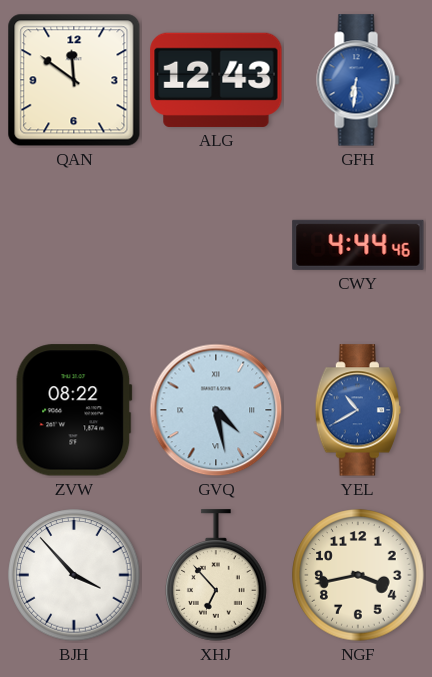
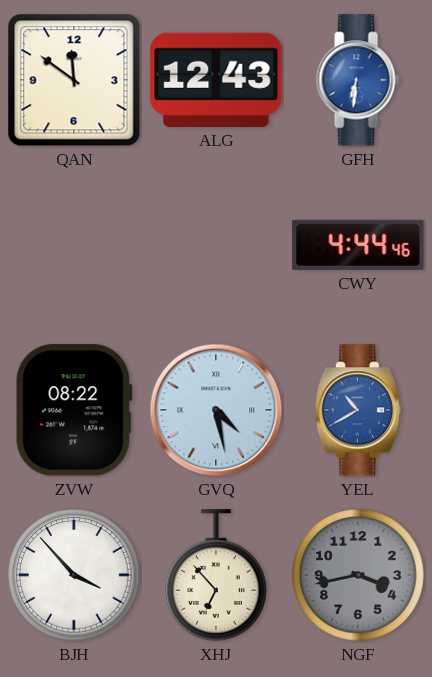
NGF dial: cream -> grey
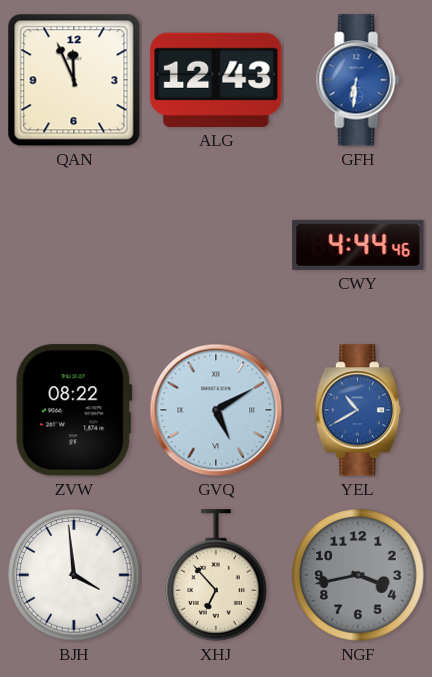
QAN: 11:51 -> 11:56
GVQ: 4:28 -> 5:10
BJH: 3:53 -> 3:59
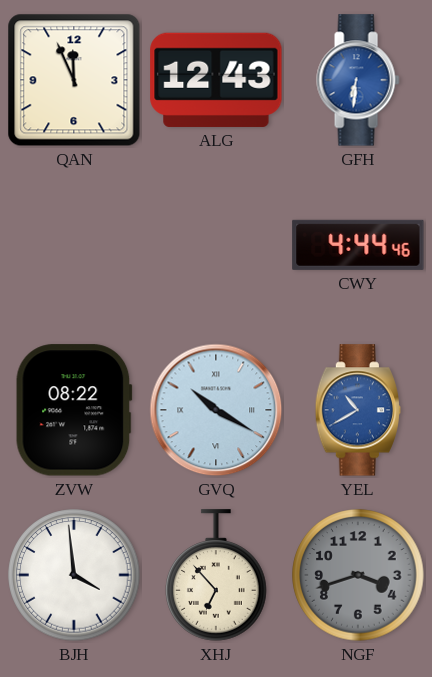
GVQ: 5:10 -> 10:20
NGF: 3:43 -> 3:42
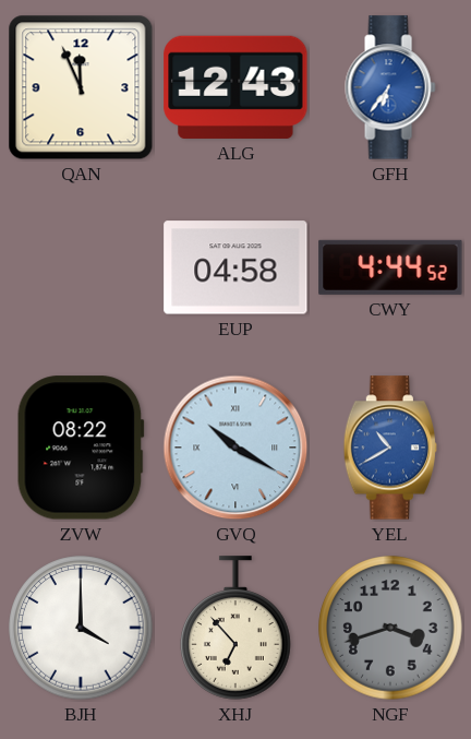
GFH: 6:31 -> 6:36
EUP: none -> 04:58
CWY: 4:44:46 -> 4:44:52
BJH: 3:59 -> 4:00
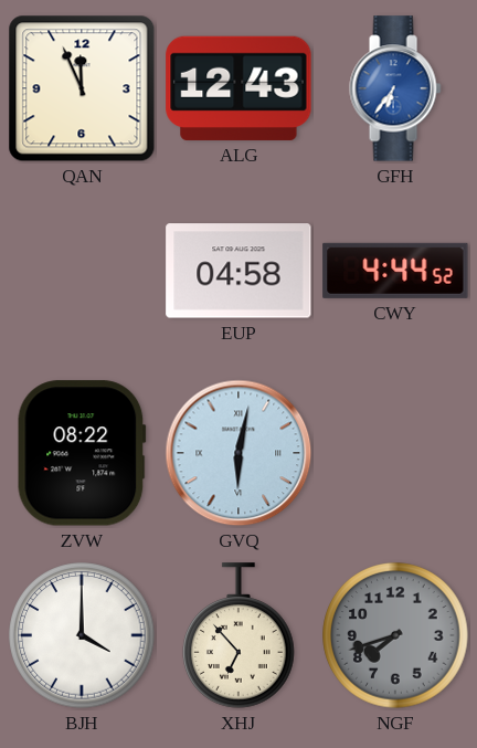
GVQ: 10:20 -> 6:02
YEL: 10:40 -> none
NGF: 3:42 -> 7:42
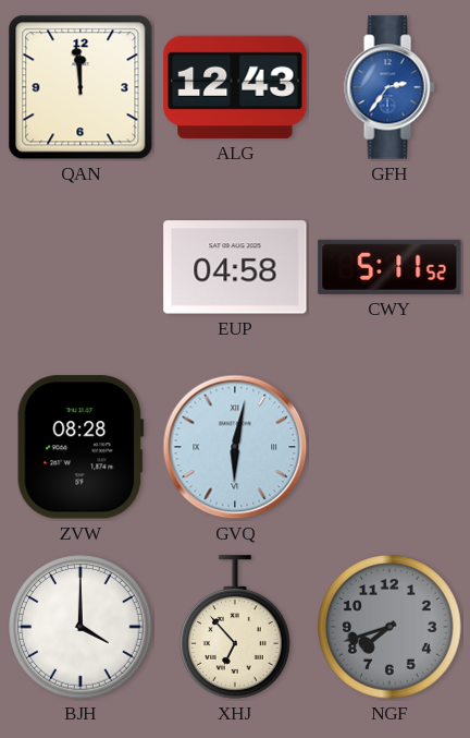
QAN: 11:56 -> 11:59
GFH: 6:36 -> 2:36
CWY: 4:44 -> 5:11
ZVW: 08:22 -> 08:28
